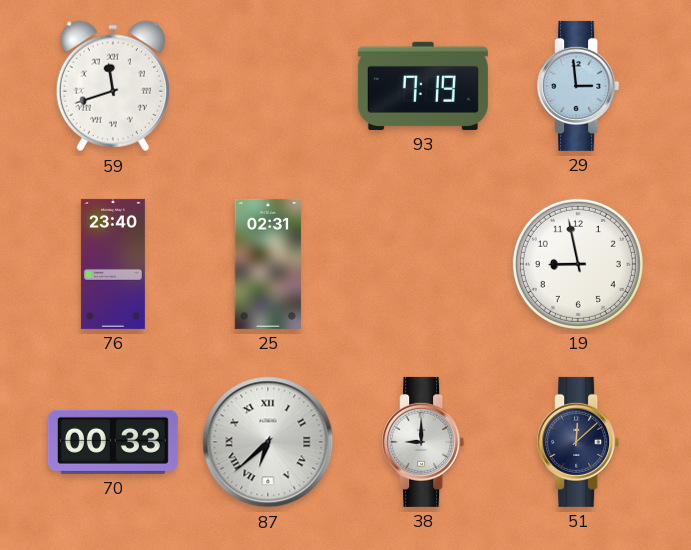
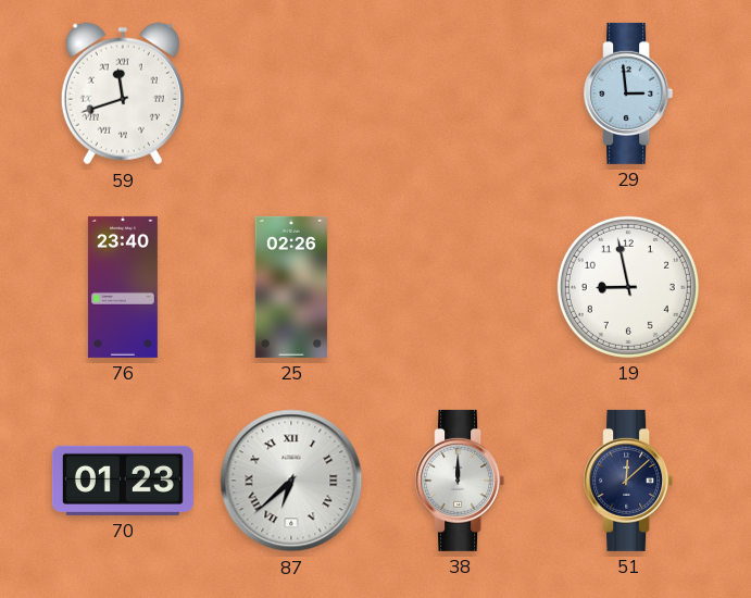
93: 7:19 -> none
25: 02:31 -> 02:26
70: 00:33 -> 01:23
38: 9:00 -> 12:00
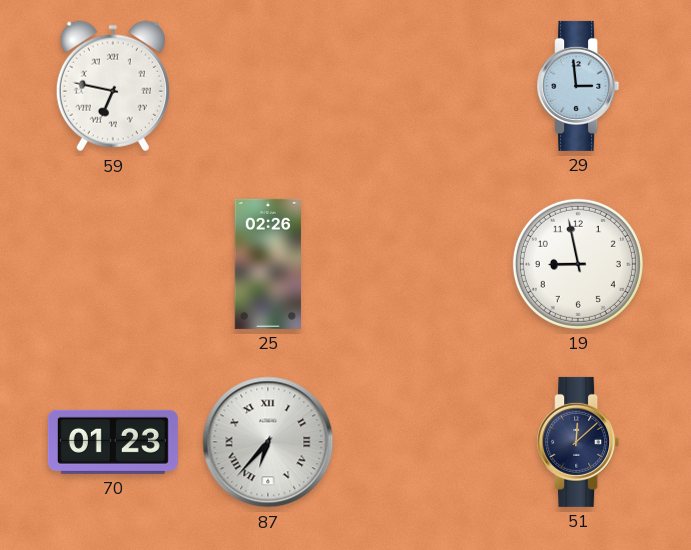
59: 11:42 -> 6:47
76: 23:40 -> none
87: 6:38 -> 6:37
38: 12:00 -> none
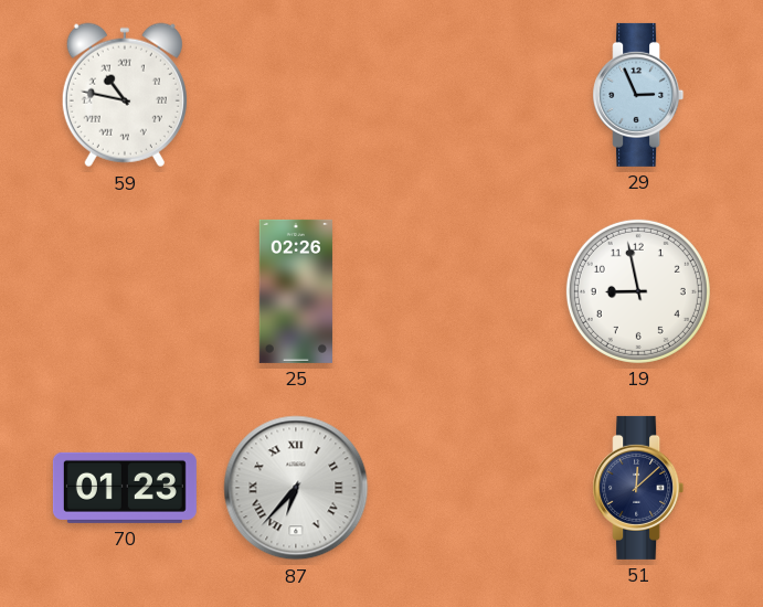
59: 6:47 -> 10:47
29: 2:59 -> 2:56
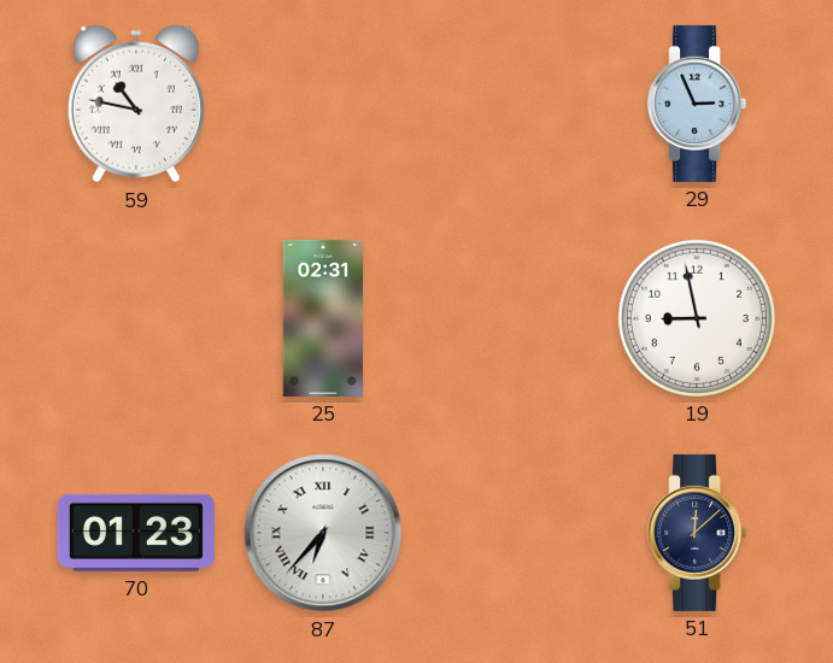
25: 02:26 -> 02:31
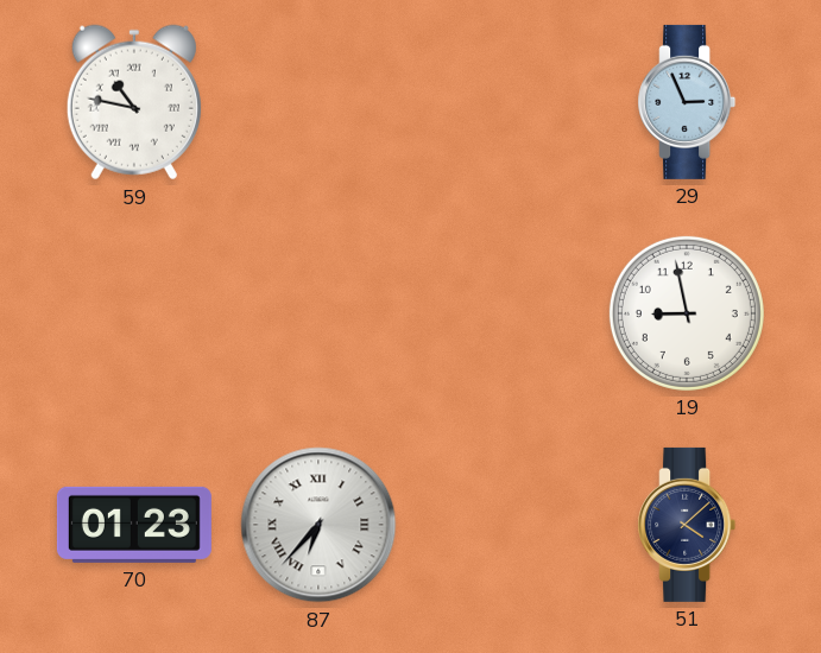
25: 02:31 -> none
51: 12:08 -> 4:08
